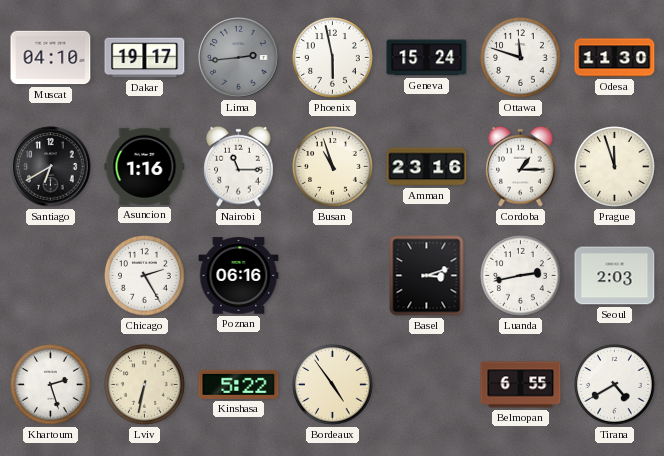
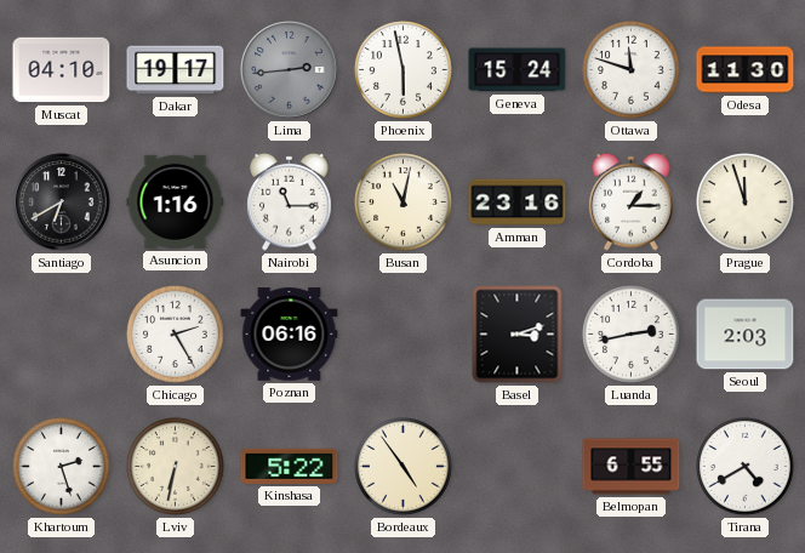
Busan: 10:57 -> 11:02
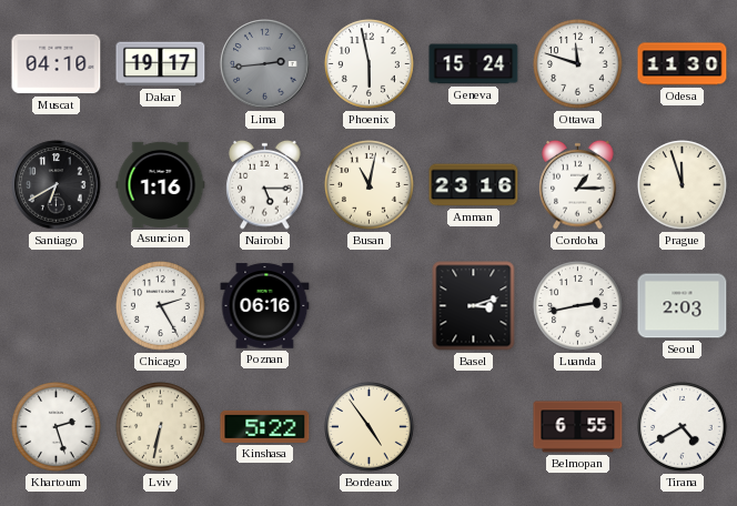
Nairobi: 11:15 -> 5:15
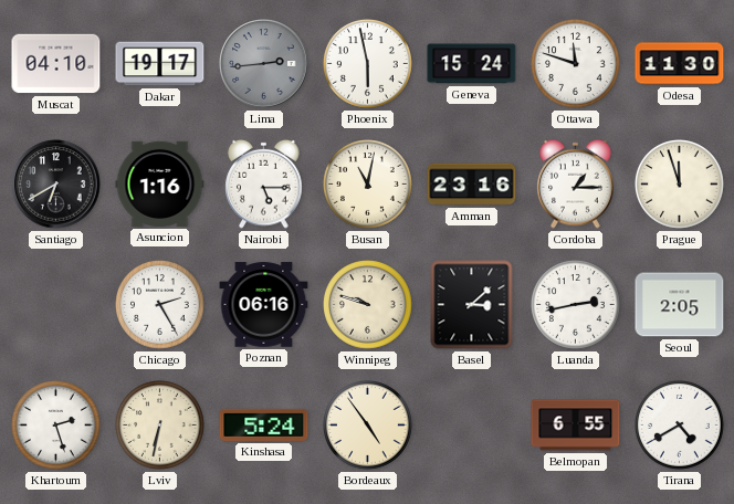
Winnipeg: none -> 9:48
Basel: 3:12 -> 3:08
Seoul: 2:03 -> 2:05
Kinshasa: 5:22 -> 5:24
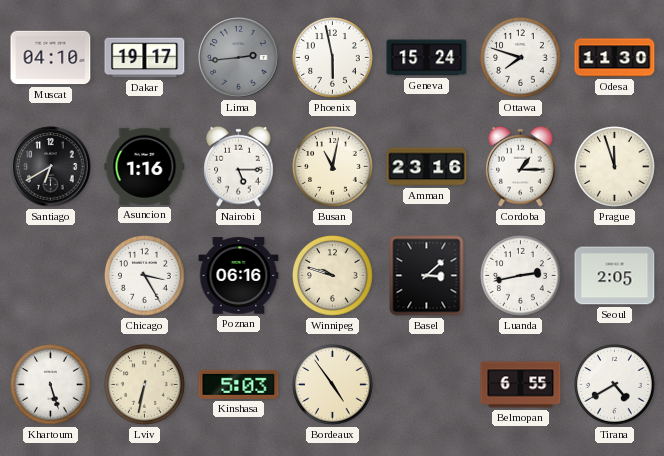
Ottawa: 11:48 -> 7:48
Chicago: 2:25 -> 3:25
Khartoum: 2:27 -> 5:27
Kinshasa: 5:24 -> 5:03
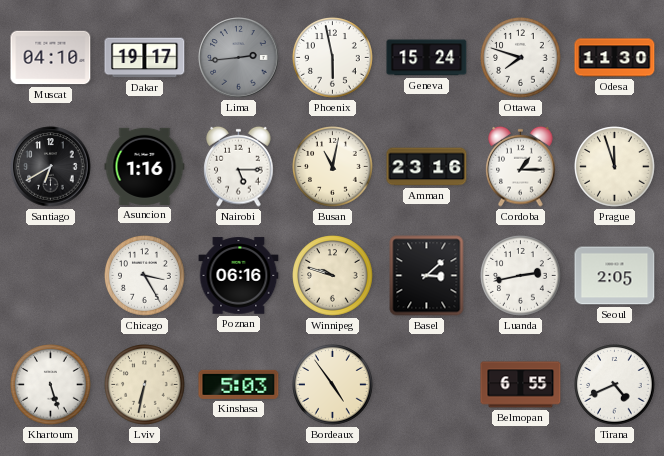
Tirana: 4:40 -> 4:41
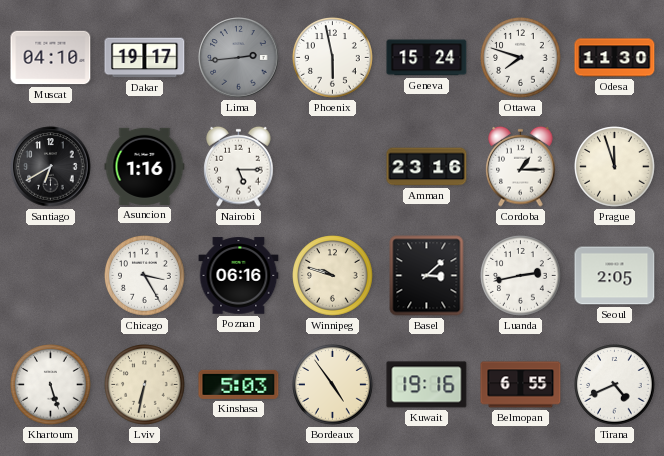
Busan: 11:02 -> none
Kuwait: none -> 19:16
